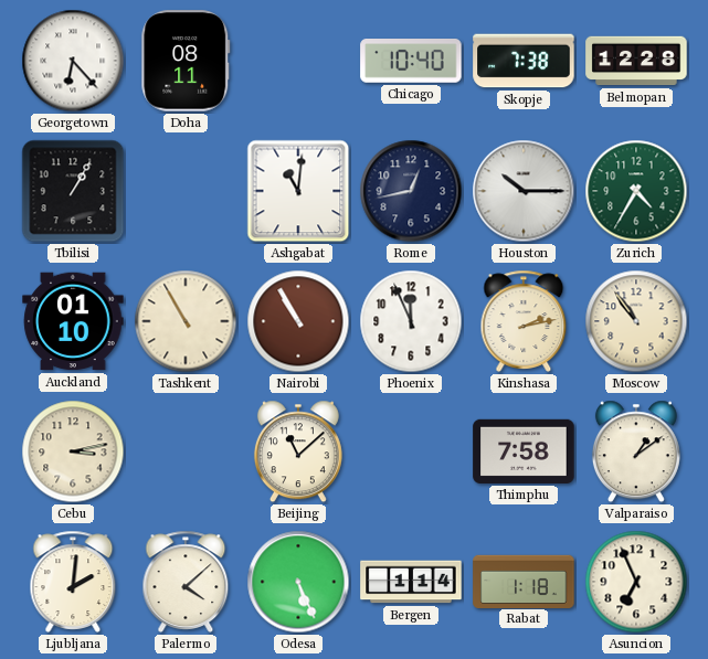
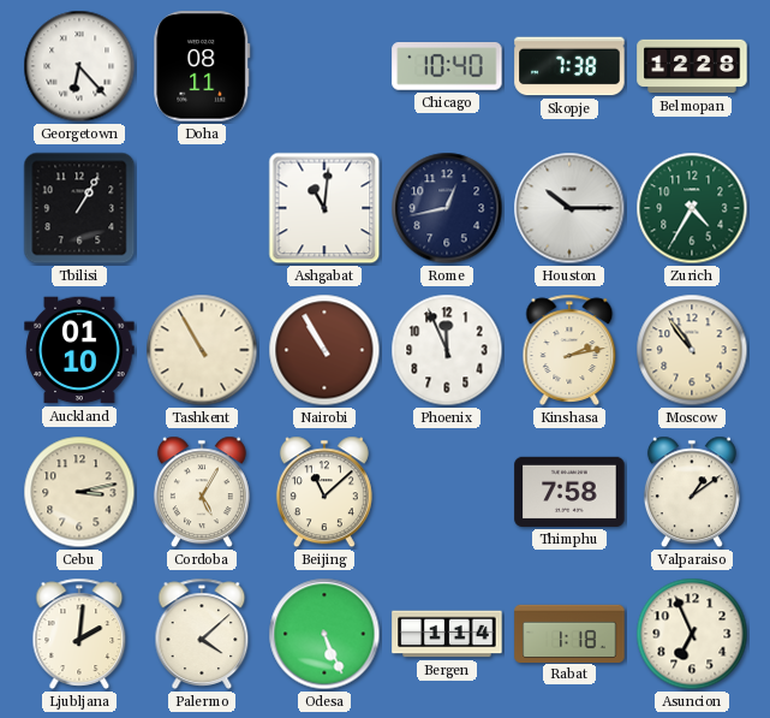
Cordoba: none -> 5:05
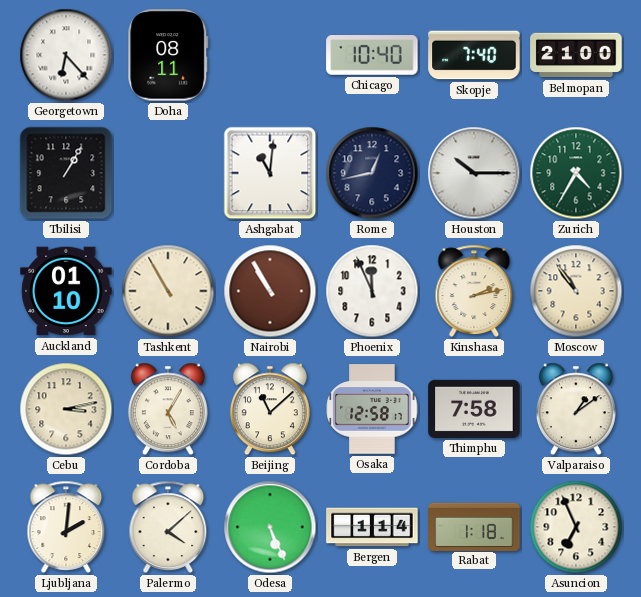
Skopje: 7:38 -> 7:40
Belmopan: 12:28 -> 21:00
Osaka: none -> 12:58
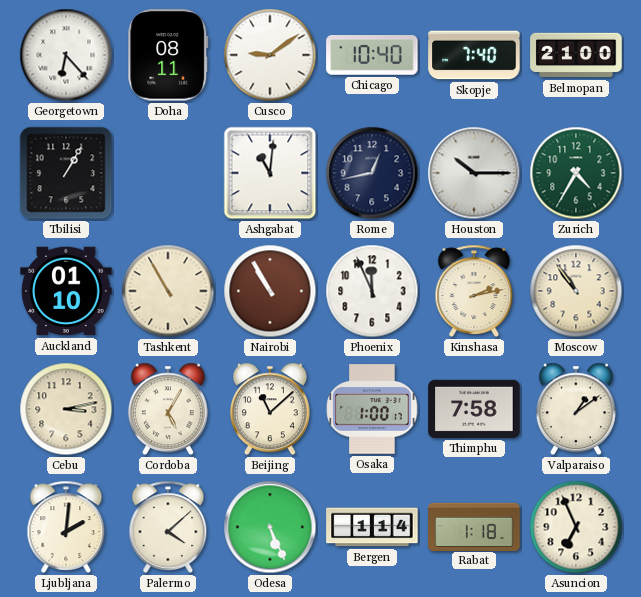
Cusco: none -> 9:09
Osaka: 12:58 -> 1:00
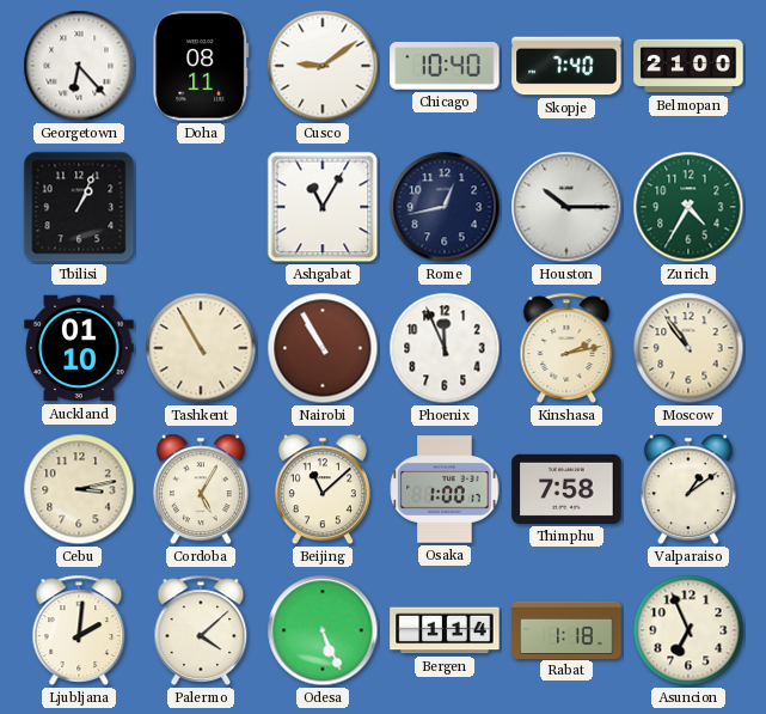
Tbilisi: 1:05 -> 1:04
Ashgabat: 11:01 -> 11:05
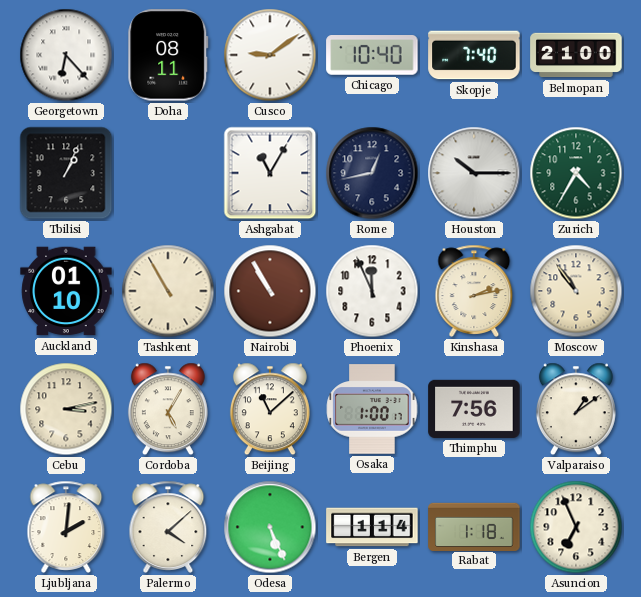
Thimphu: 7:58 -> 7:56
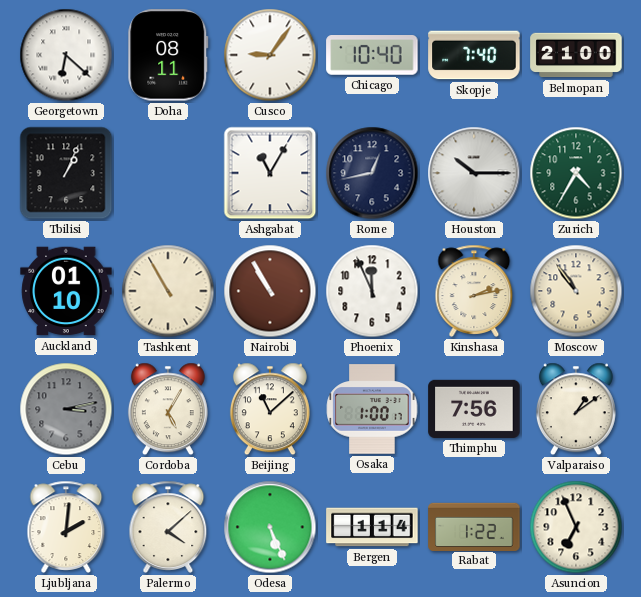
Georgetown: 6:23 -> 6:22
Cusco: 9:09 -> 9:06
Cebu dial: cream -> grey
Rabat: 1:18 -> 1:22
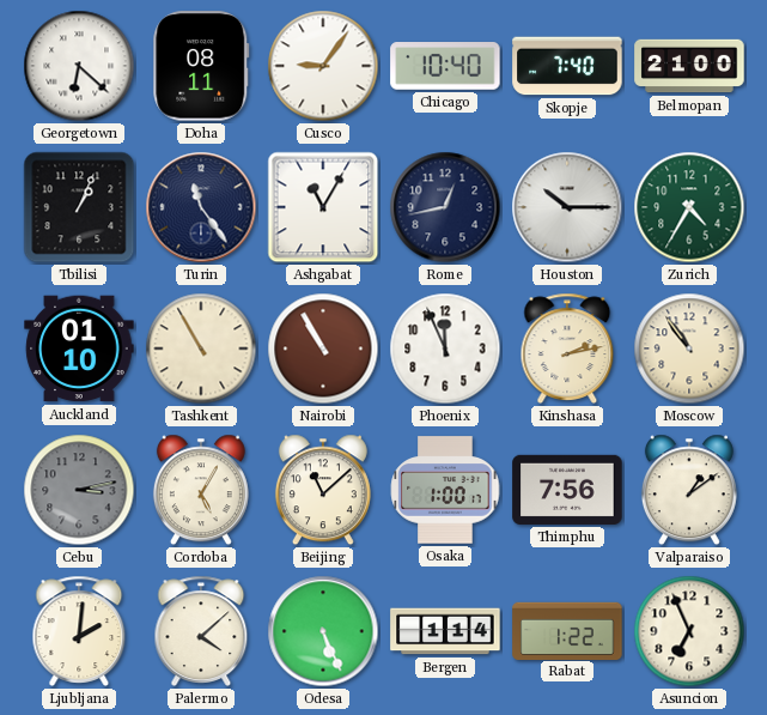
Turin: none -> 11:24
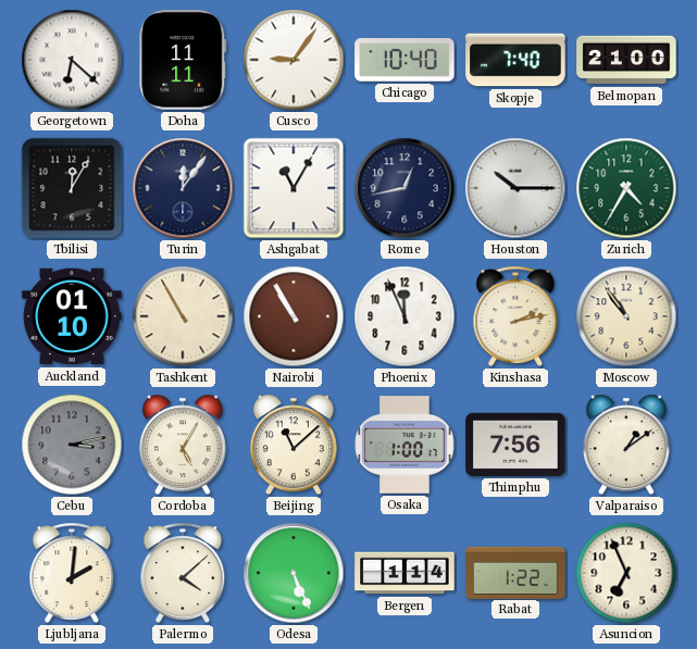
Doha: 08:11 -> 11:11
Tbilisi: 1:04 -> 12:05
Turin: 11:24 -> 12:06
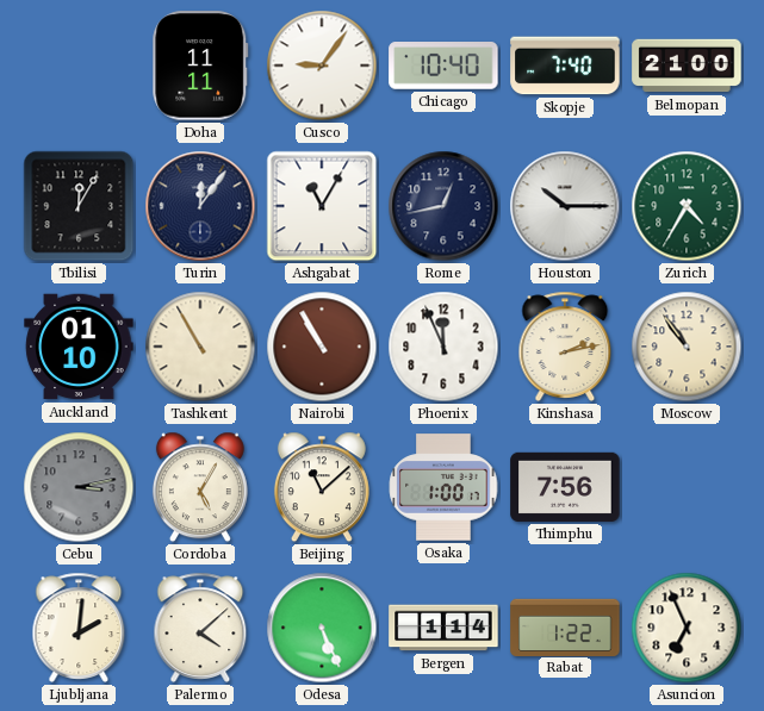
Georgetown: 6:22 -> none
Valparaiso: 1:09 -> none
